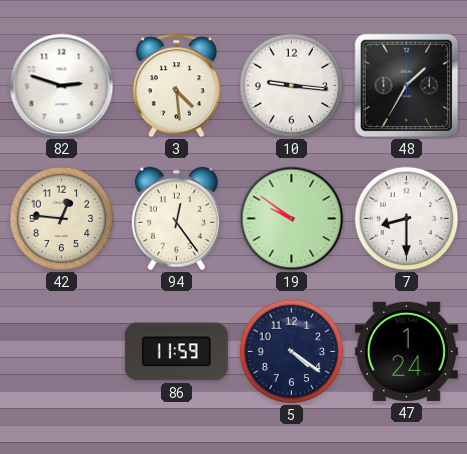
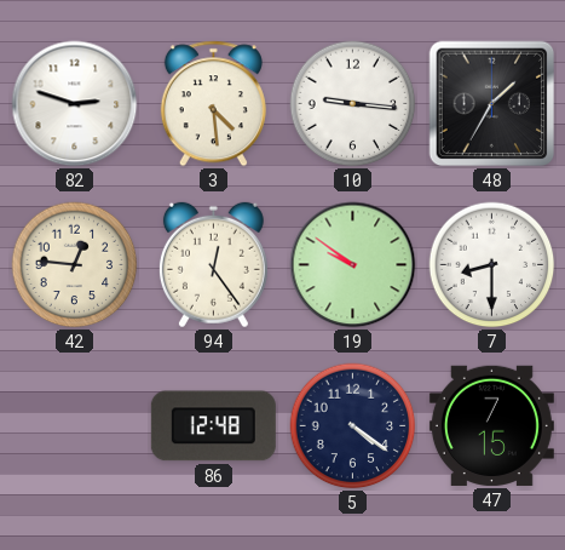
86: 11:59 -> 12:48
47: 1:24 -> 7:15
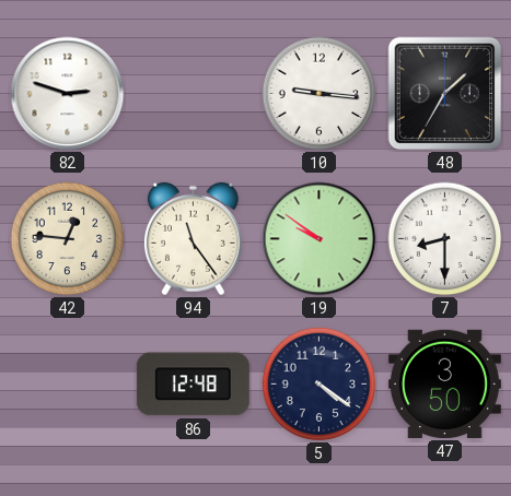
3: 4:29 -> none
94: 12:24 -> 11:24
47: 7:15 -> 3:50
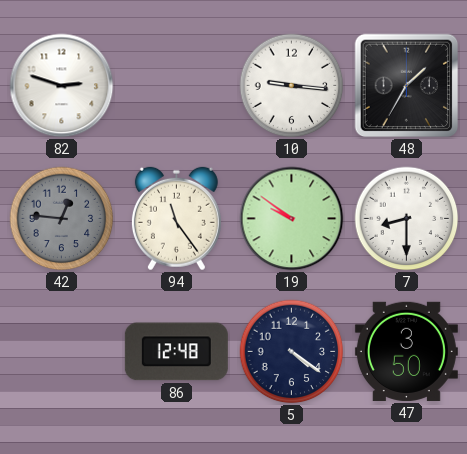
42 dial: cream -> grey
